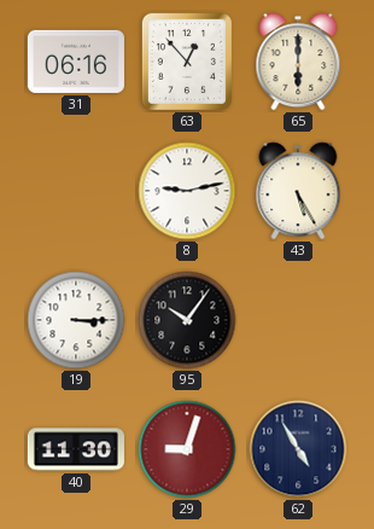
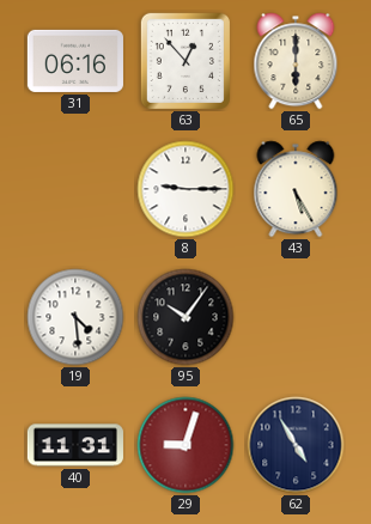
8: 9:13 -> 9:15
19: 3:15 -> 4:29
40: 11:30 -> 11:31
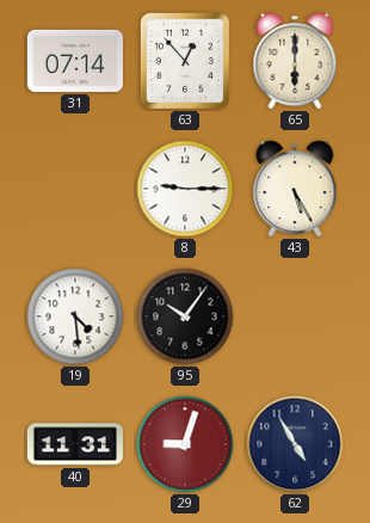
31: 06:16 -> 07:14
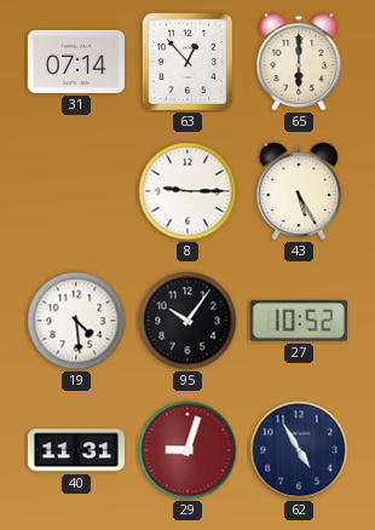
27: none -> 10:52
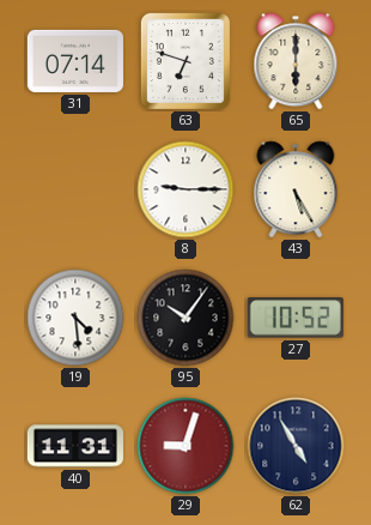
63: 12:53 -> 6:48
